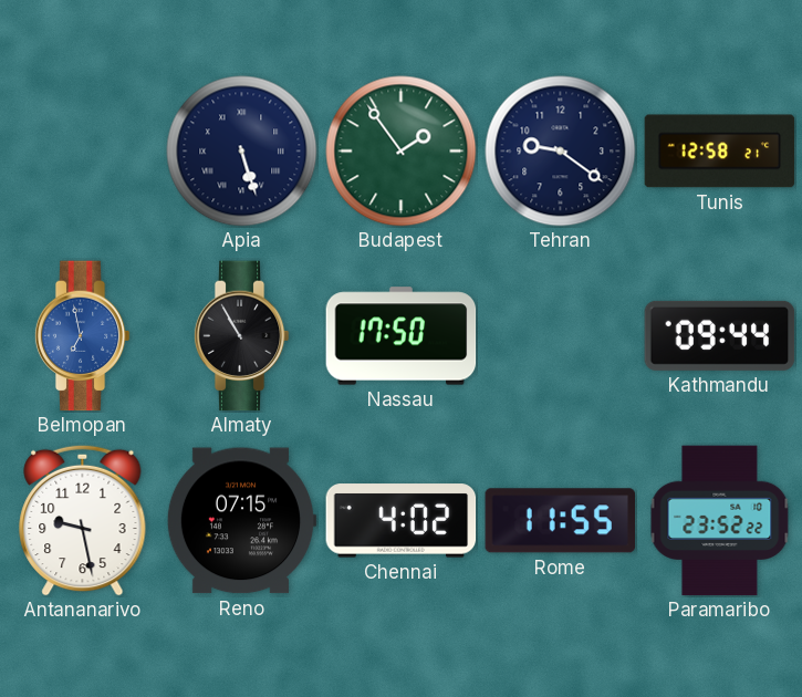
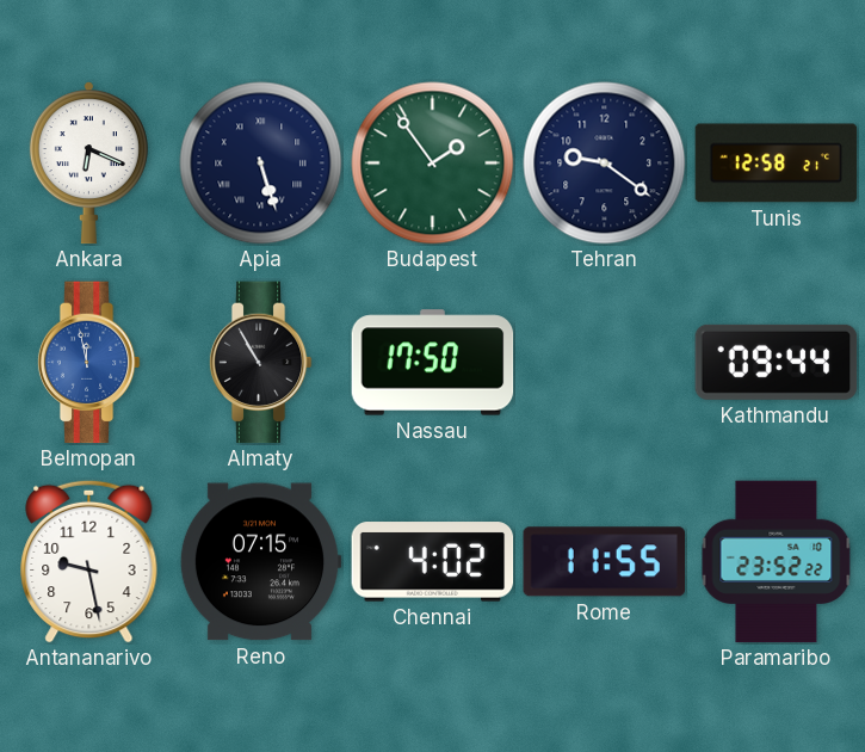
Ankara: none -> 6:19
Belmopan: 6:58 -> 11:58
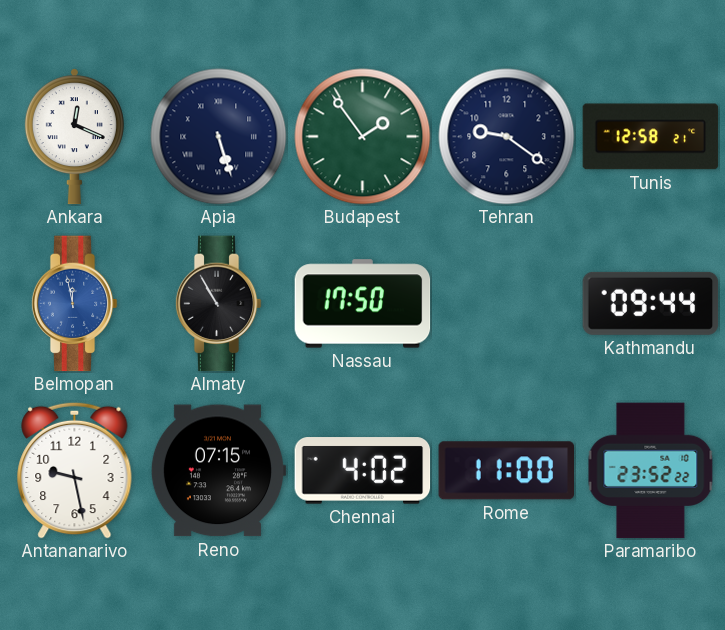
Ankara: 6:19 -> 12:19
Rome: 11:55 -> 11:00
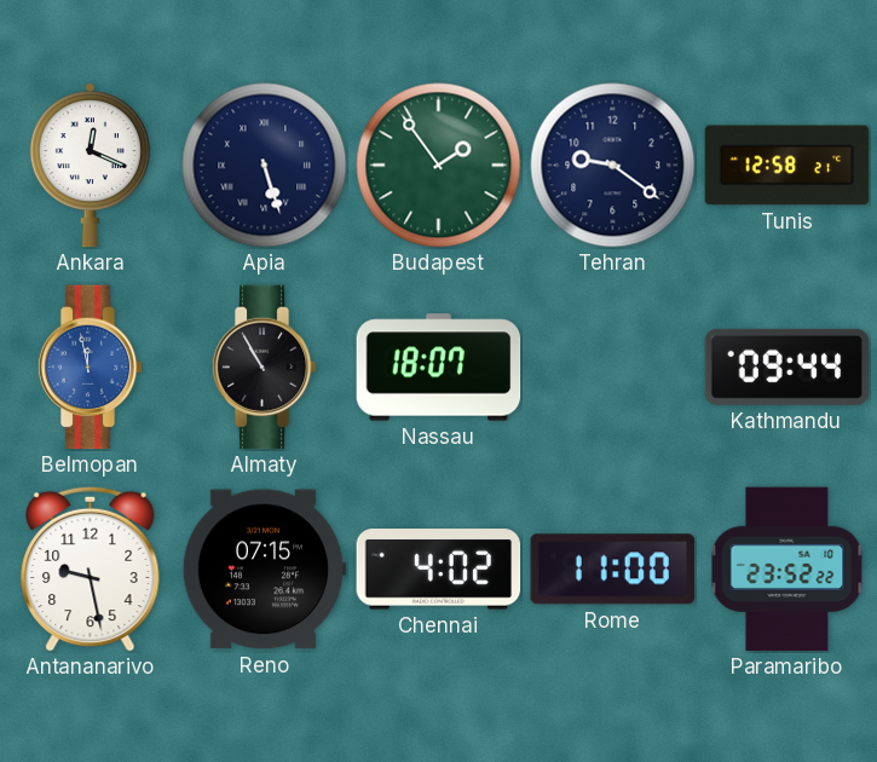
Nassau: 17:50 -> 18:07
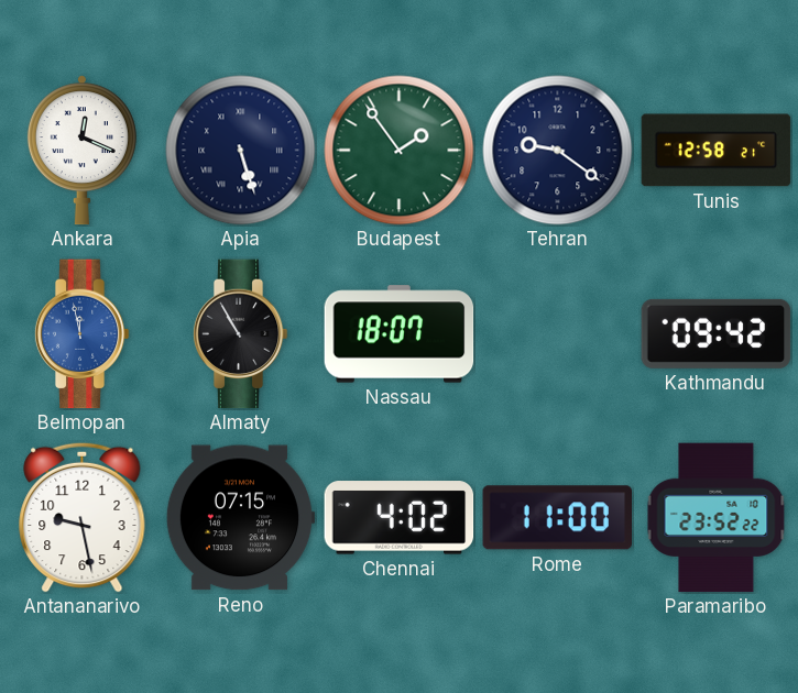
Kathmandu: 09:44 -> 09:42
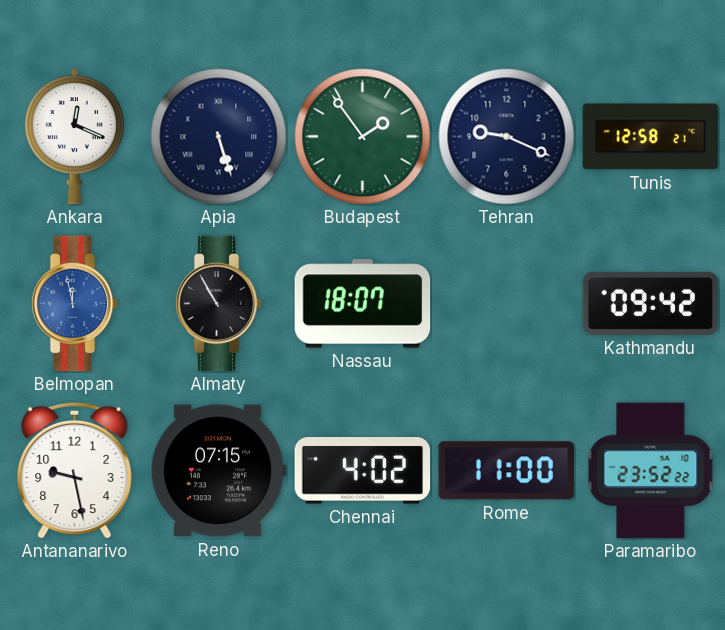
Tehran: 9:21 -> 9:19
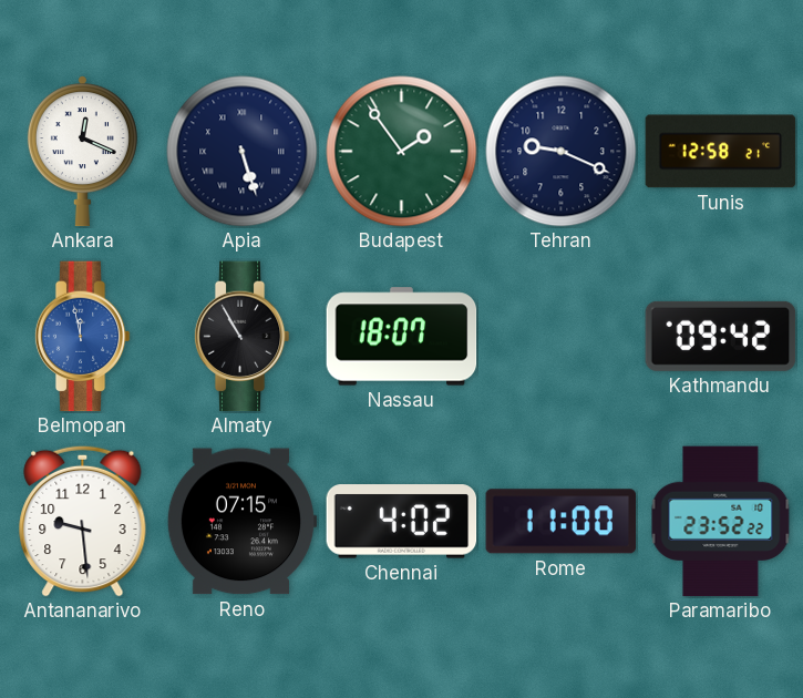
Antananarivo: 9:28 -> 9:29
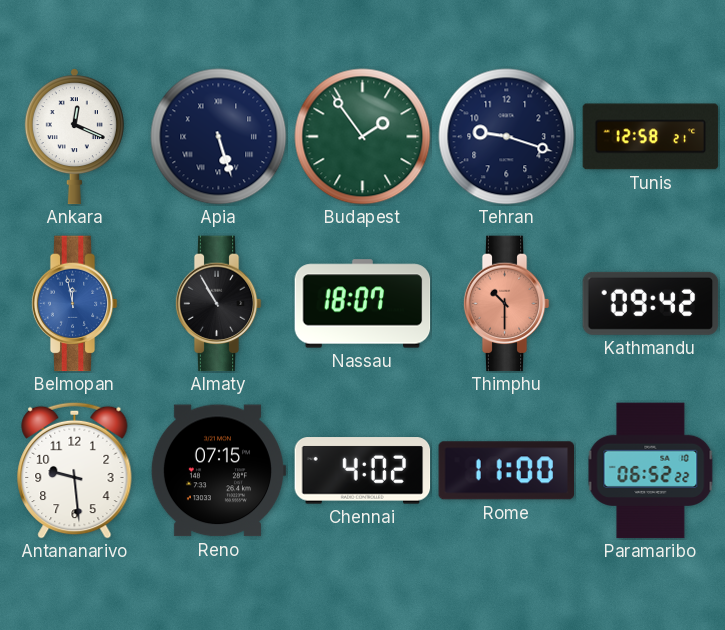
Tehran: 9:19 -> 9:18
Thimphu: none -> 10:30
Paramaribo: 23:52 -> 06:52
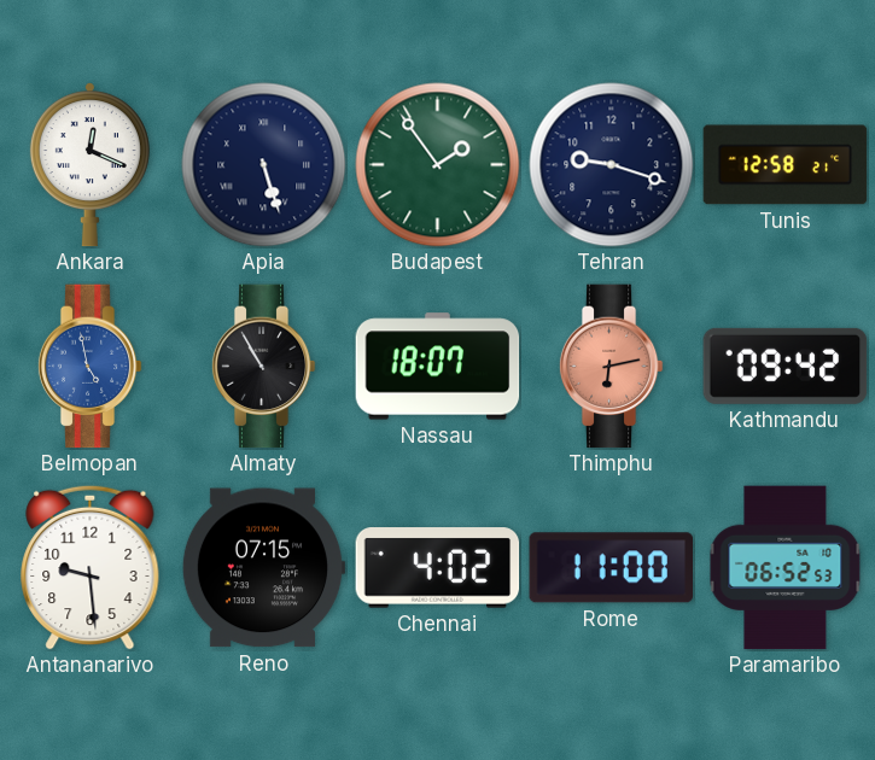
Belmopan: 11:58 -> 4:58
Thimphu: 10:30 -> 6:13
Paramaribo: 06:52:22 -> 06:52:53
